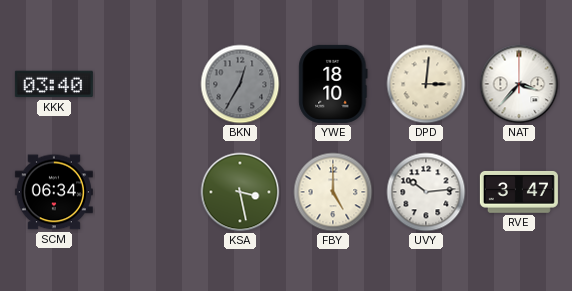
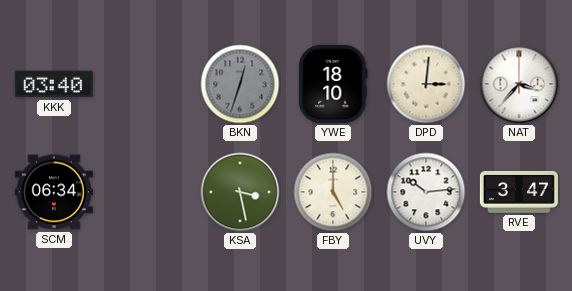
BKN: 12:35 -> 12:33
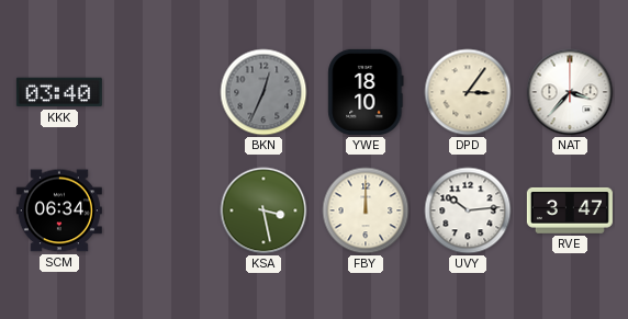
BKN: 12:33 -> 12:34
DPD: 3:01 -> 3:06
FBY: 5:00 -> 12:00
